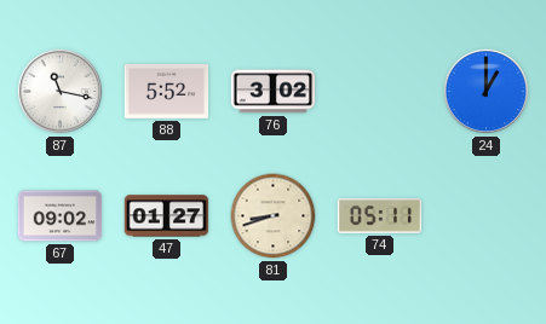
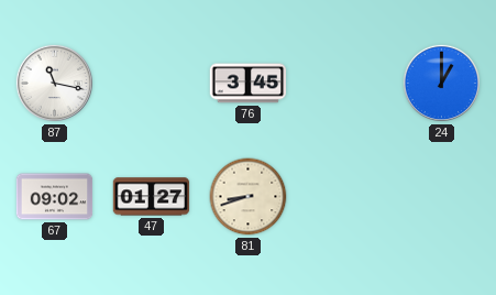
88: 5:52 -> none
76: 3:02 -> 3:45
74: 05:11 -> none
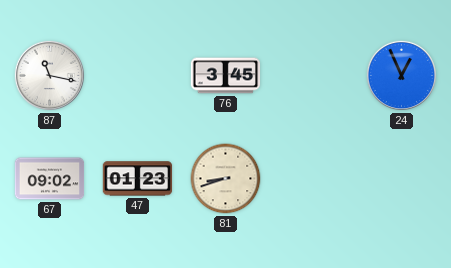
24: 1:00 -> 12:56
47: 01:27 -> 01:23
